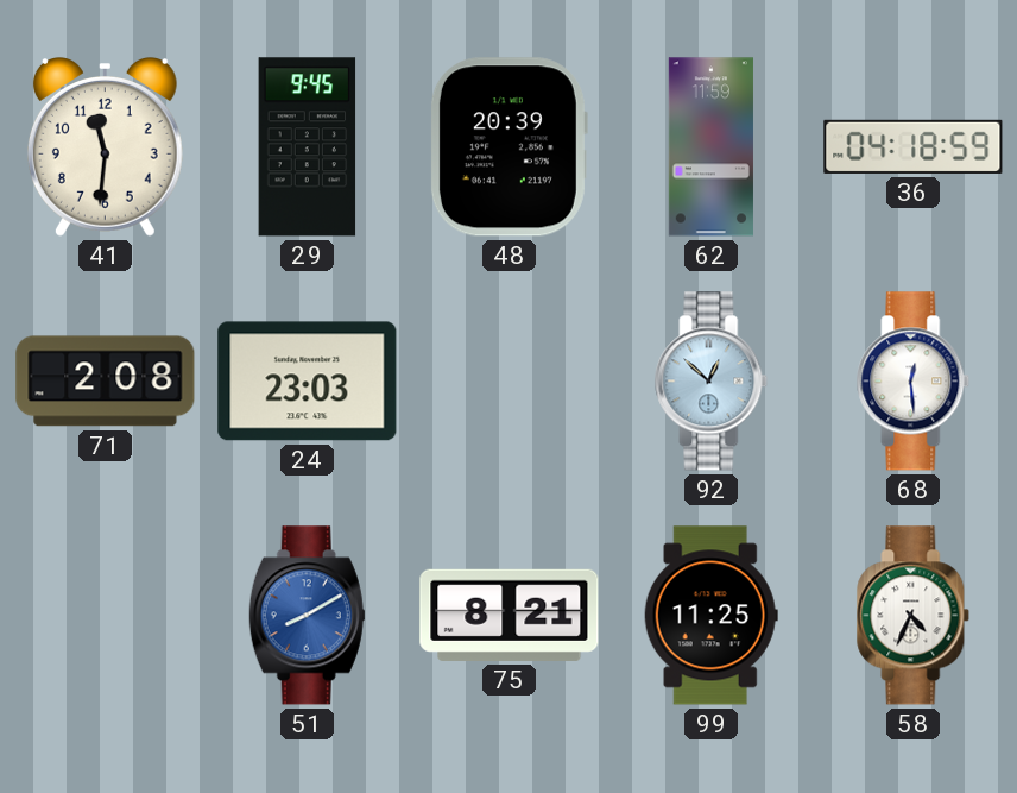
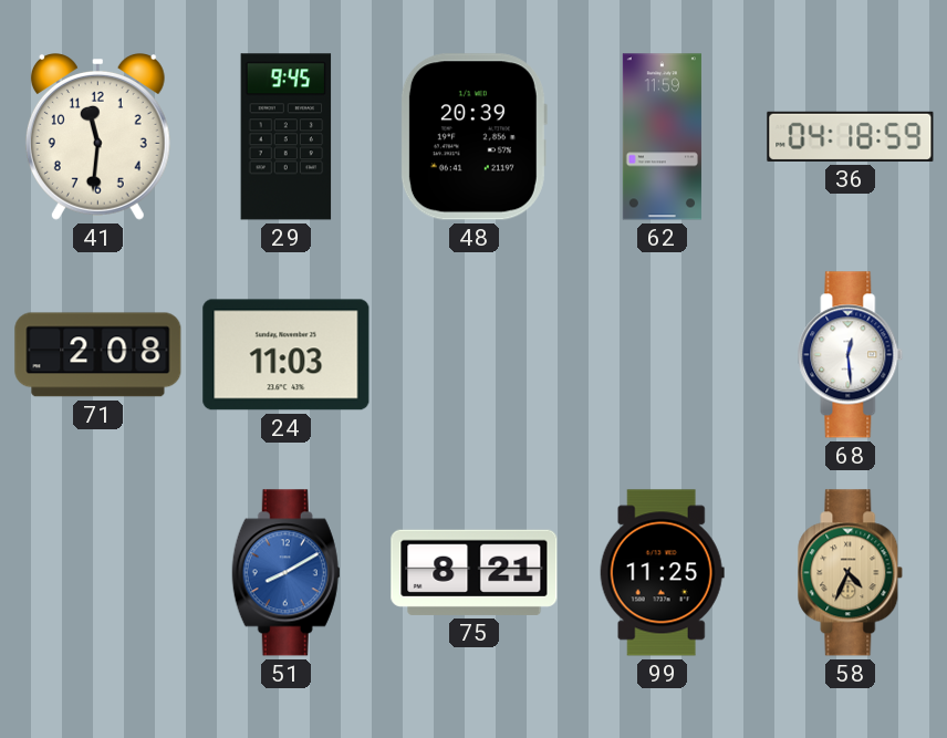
24: 23:03 -> 11:03
92: 12:52 -> none
58 dial: white -> champagne
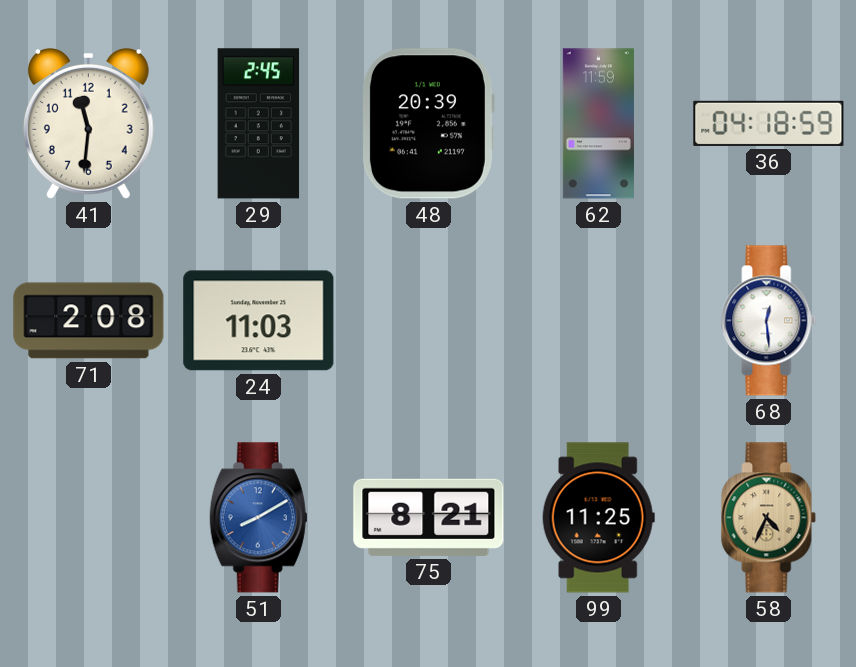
29: 9:45 -> 2:45
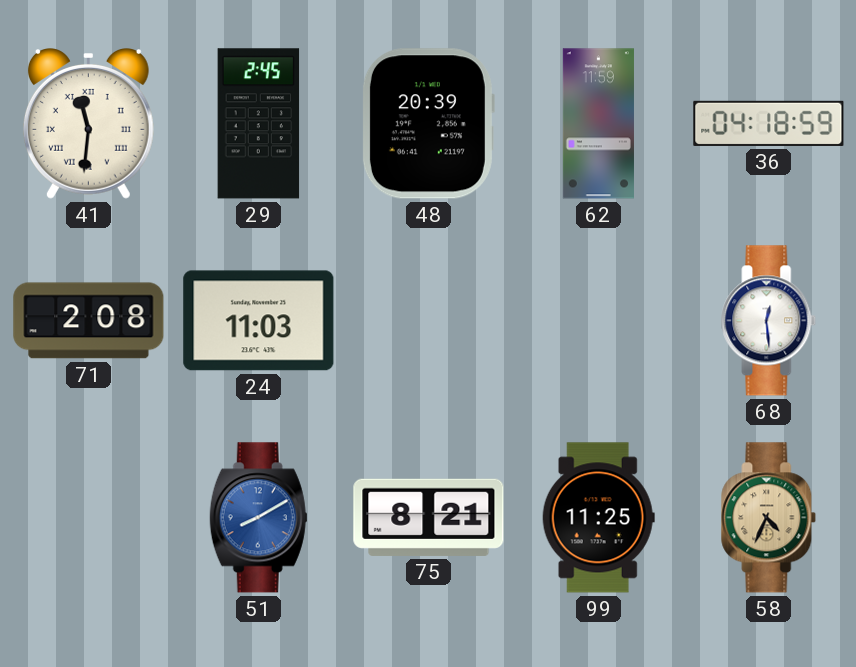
41 numerals: Arabic -> Roman
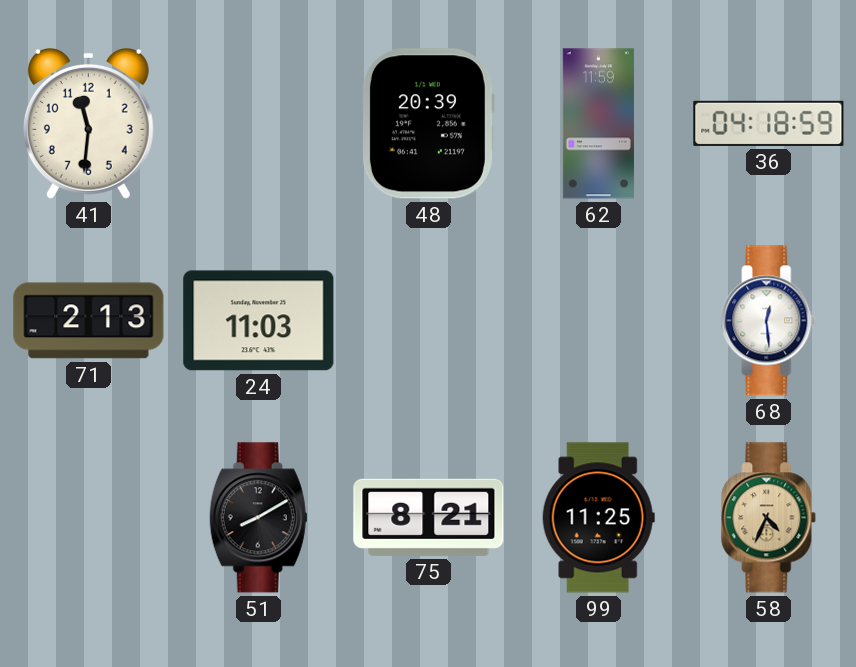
41 numerals: Roman -> Arabic
29: 2:45 -> none
71: 2:08 -> 2:13
51 dial: blue -> black
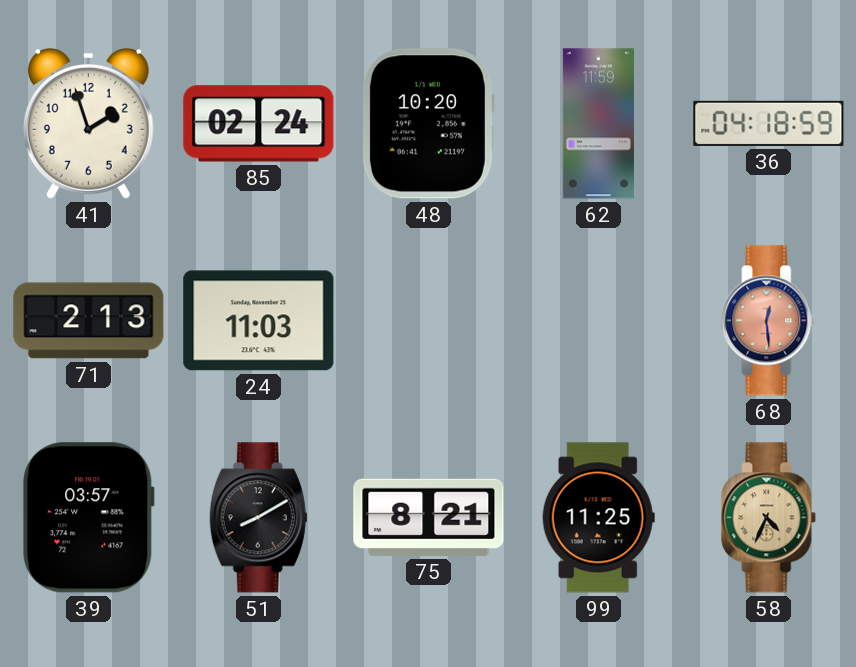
41: 11:31 -> 1:57
85: none -> 02:24
48: 20:39 -> 10:20
68 dial: white -> salmon
39: none -> 03:57
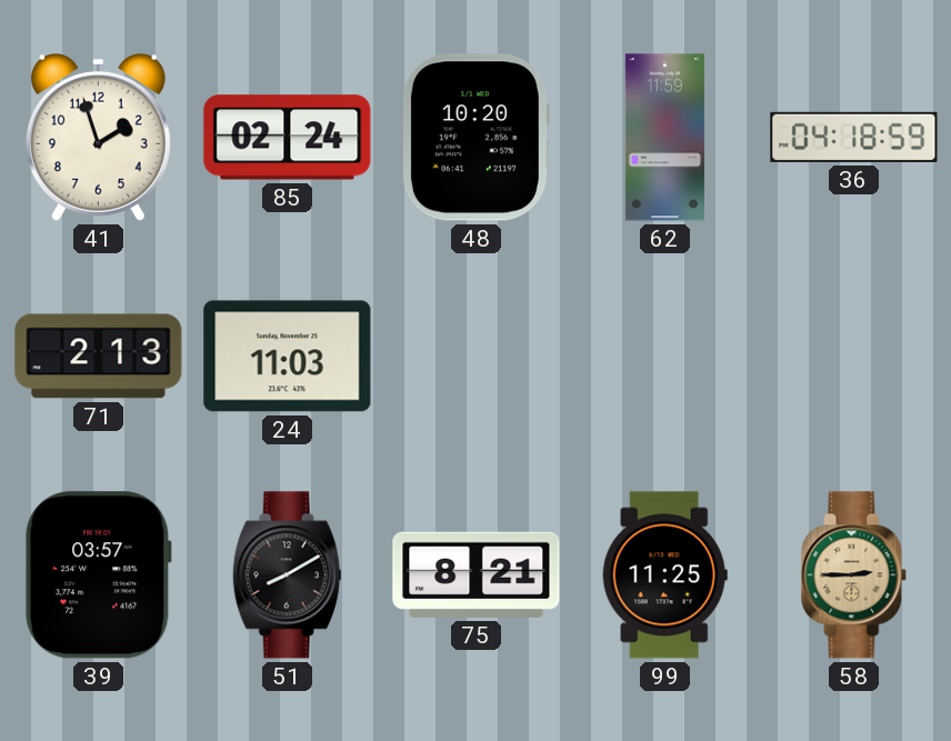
68: 12:29 -> none
58: 4:34 -> 2:45
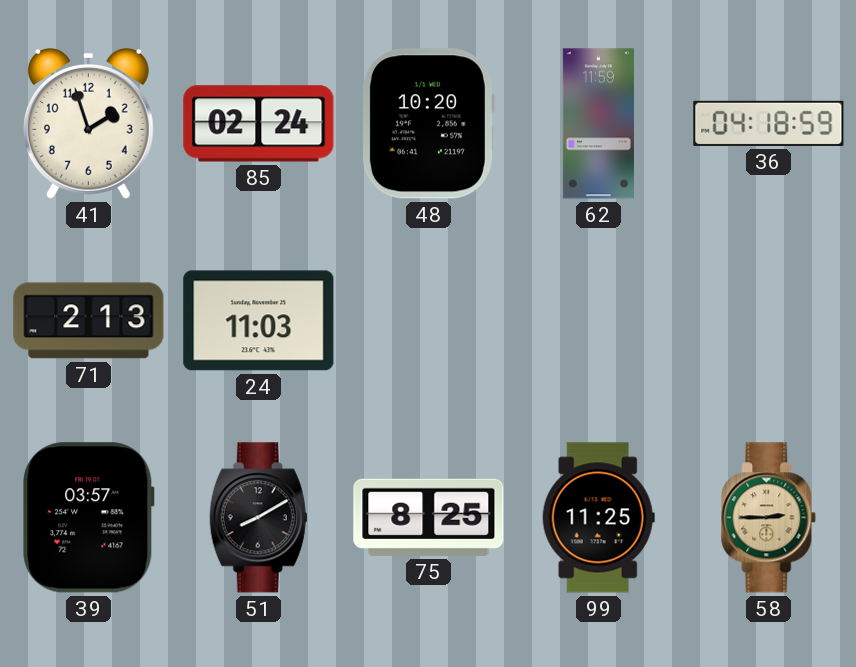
75: 8:21 -> 8:25
